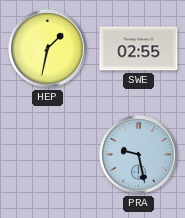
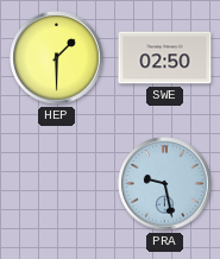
HEP: 1:32 -> 1:30
SWE: 02:55 -> 02:50
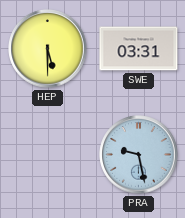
HEP: 1:30 -> 5:30
SWE: 02:50 -> 03:31
